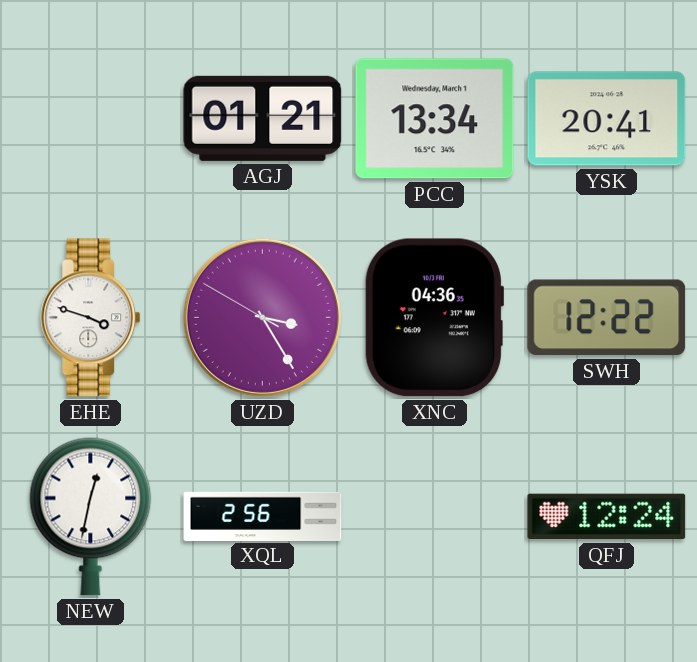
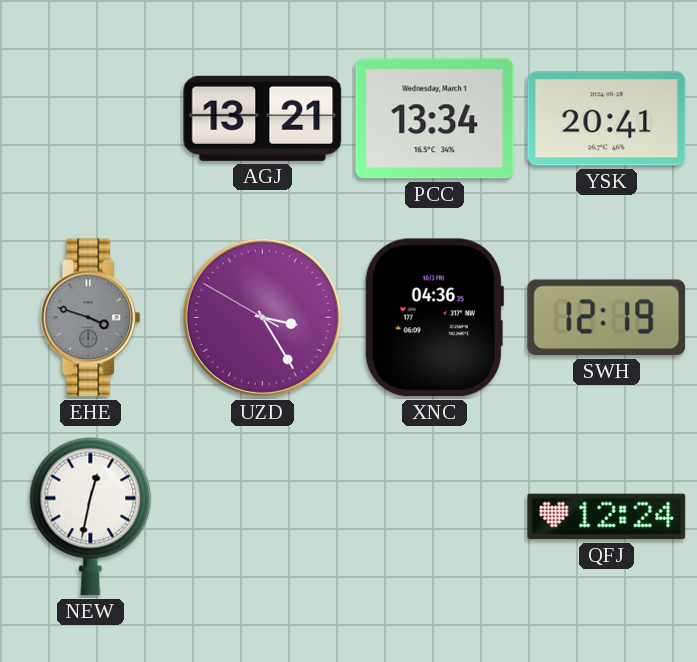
AGJ: 01:21 -> 13:21
EHE dial: white -> grey
SWH: 12:22 -> 12:19
XQL: 2:56 -> none
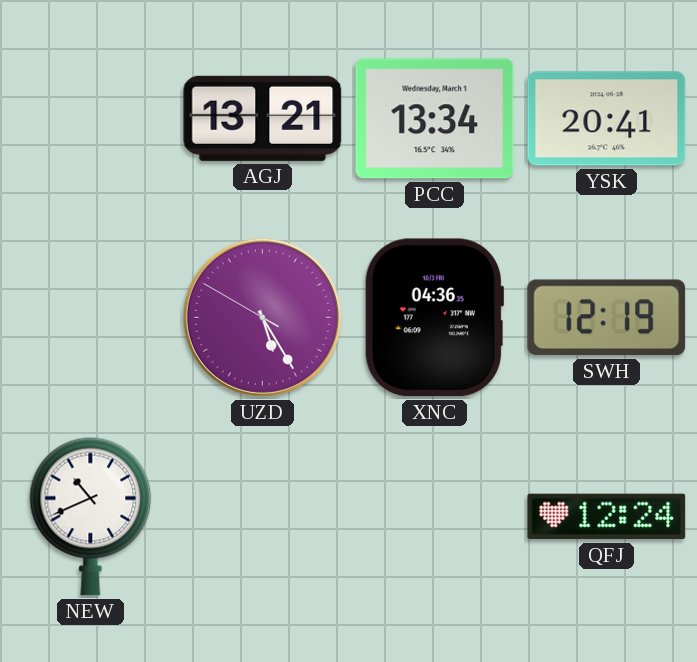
EHE: 3:48 -> none
UZD: 3:24 -> 5:24
NEW: 12:32 -> 10:41
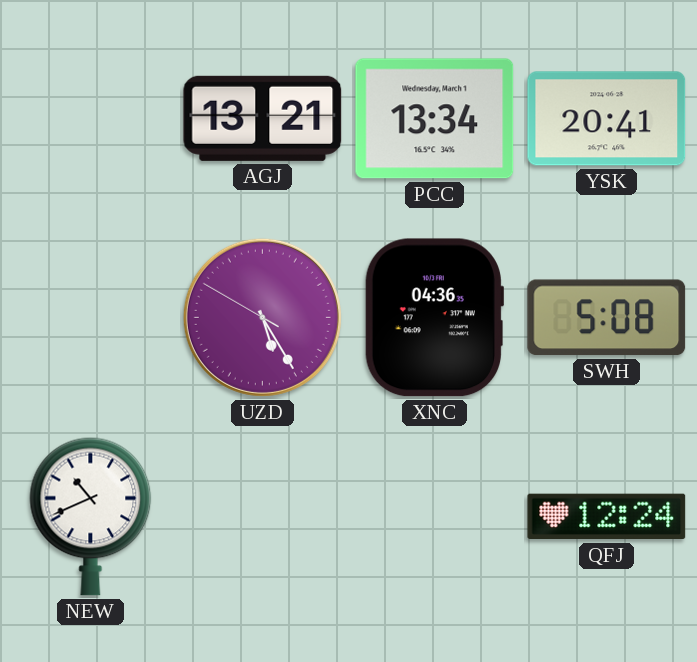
SWH: 12:19 -> 5:08
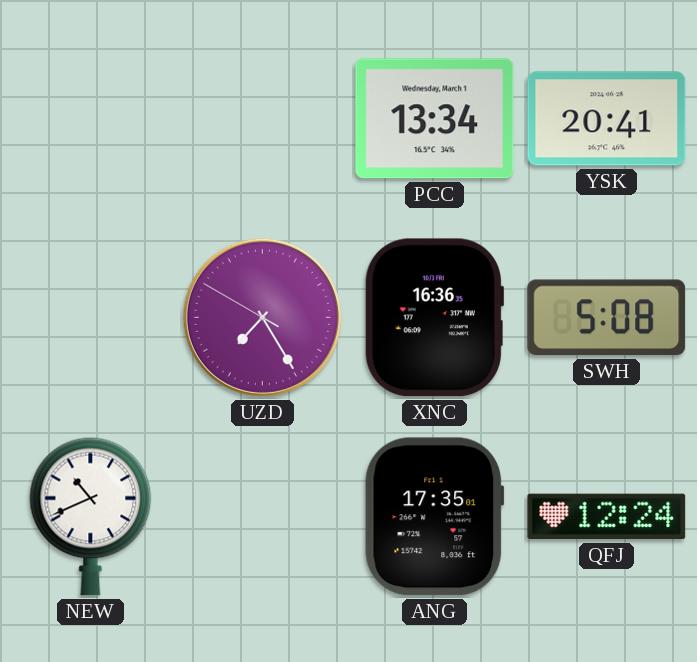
AGJ: 13:21 -> none
UZD: 5:24 -> 7:24
XNC: 04:36 -> 16:36
ANG: none -> 17:35
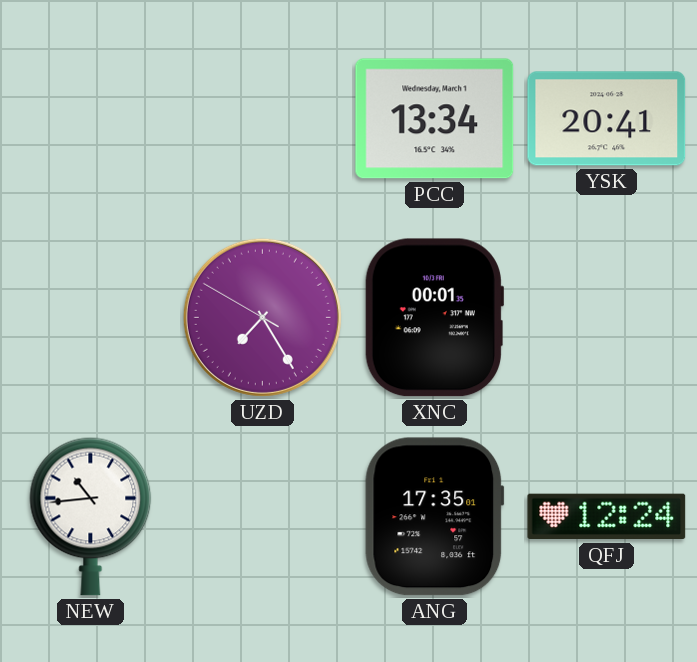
XNC: 16:36 -> 00:01
SWH: 5:08 -> none
NEW: 10:41 -> 10:44
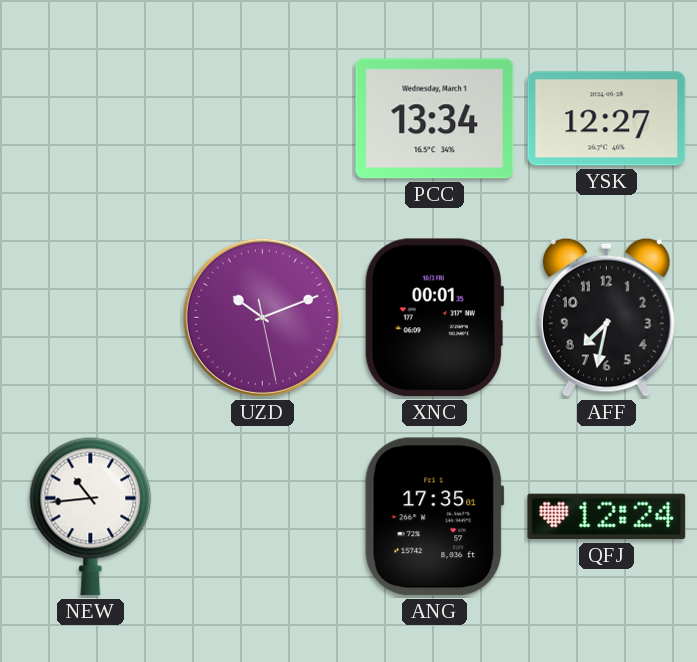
YSK: 20:41 -> 12:27
UZD: 7:24 -> 10:11
AFF: none -> 7:32
